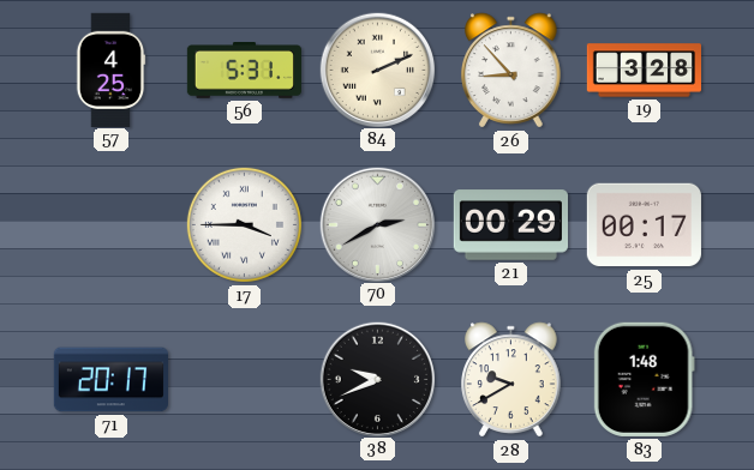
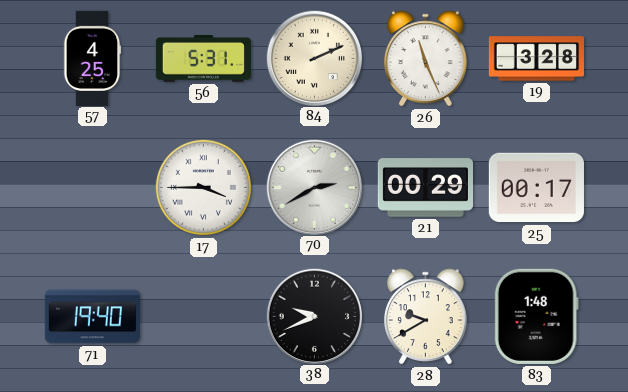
26: 8:53 -> 11:26
71: 20:17 -> 19:40
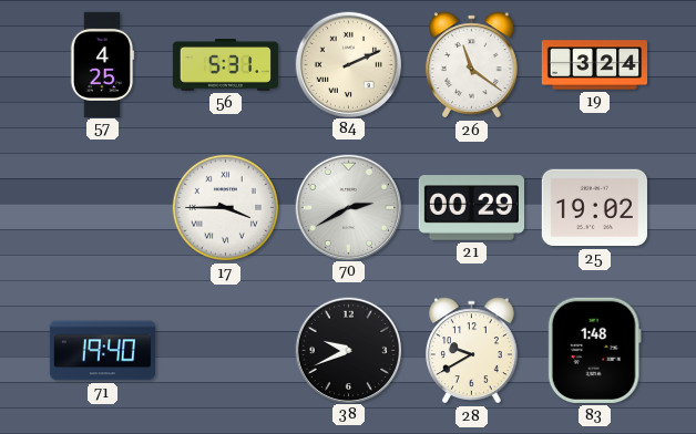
26: 11:26 -> 11:21
19: 3:28 -> 3:24
25: 00:17 -> 19:02
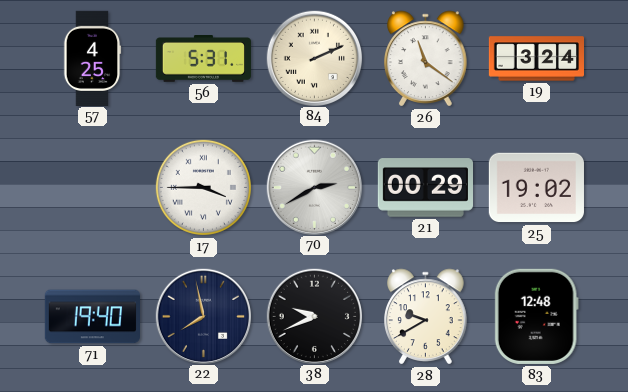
22: none -> 7:58
83: 1:48 -> 12:48
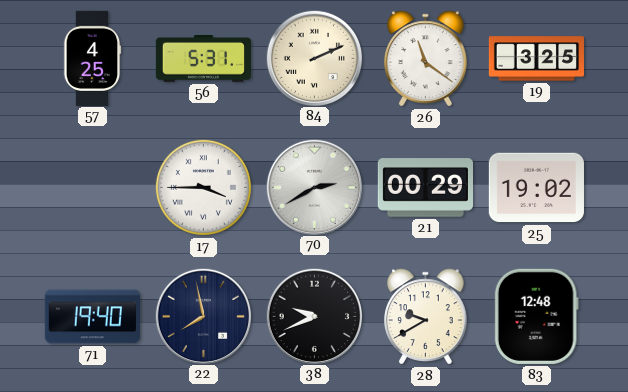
19: 3:24 -> 3:25
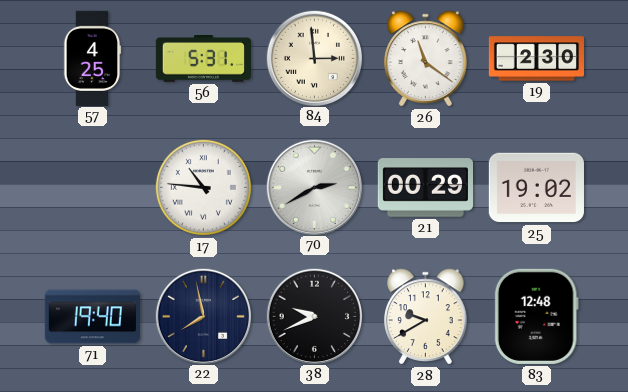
84: 2:11 -> 2:59
19: 3:25 -> 2:30
17: 3:45 -> 10:46
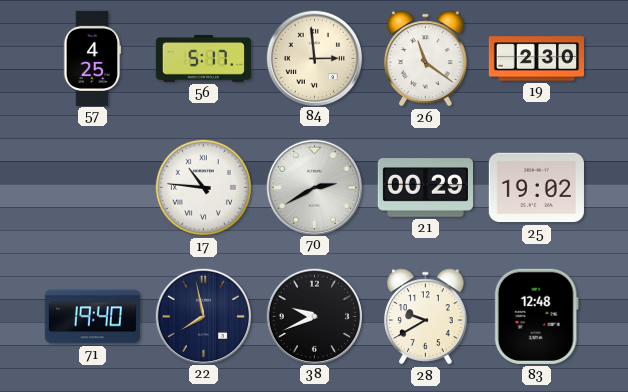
56: 5:31 -> 5:17
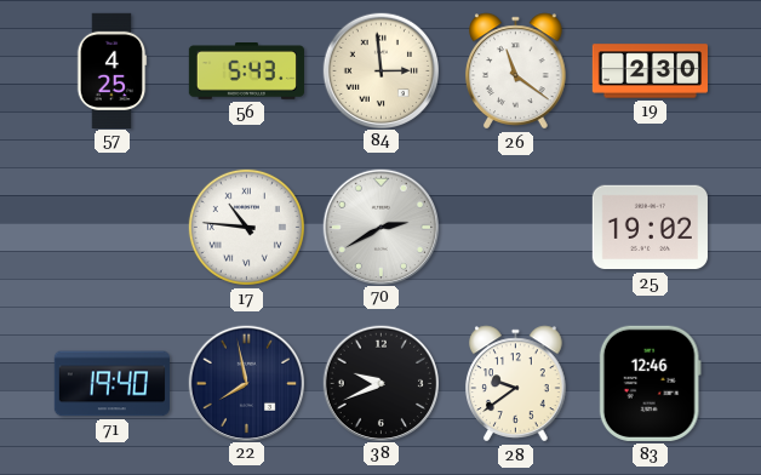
56: 5:17 -> 5:43
21: 00:29 -> none
28: 9:40 -> 9:39
83: 12:48 -> 12:46
